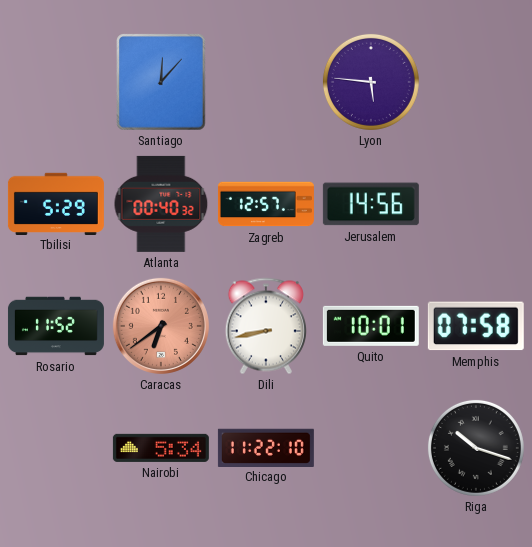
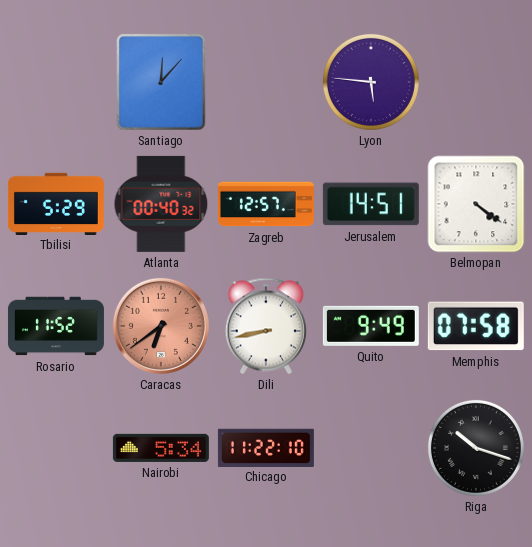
Jerusalem: 14:56 -> 14:51
Belmopan: none -> 4:21
Quito: 10:01 -> 9:49
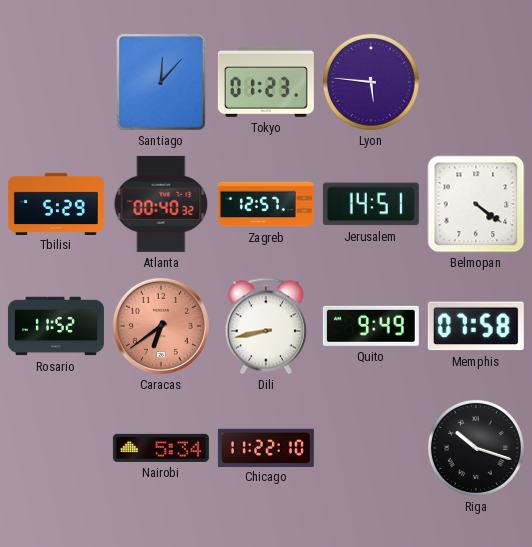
Tokyo: none -> 01:23
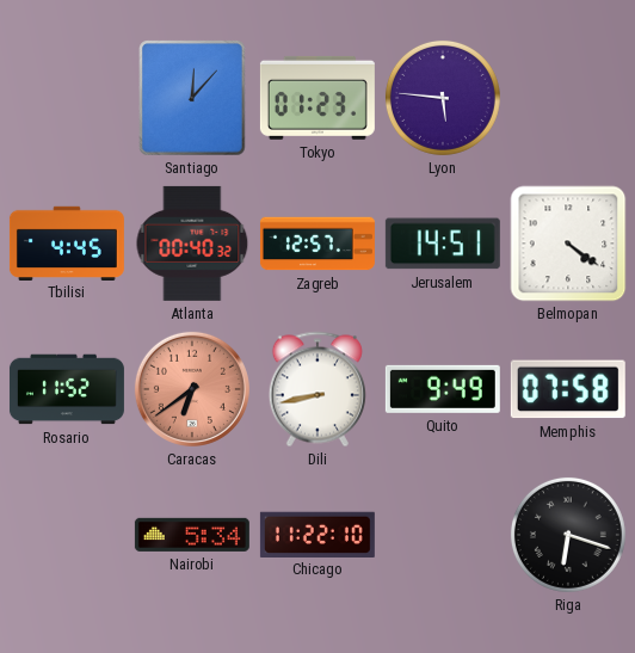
Tbilisi: 5:29 -> 4:45
Riga: 10:18 -> 6:18
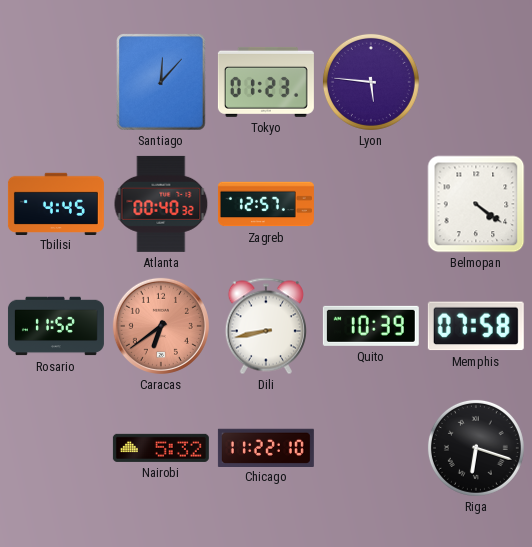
Jerusalem: 14:51 -> none
Quito: 9:49 -> 10:39
Nairobi: 5:34 -> 5:32
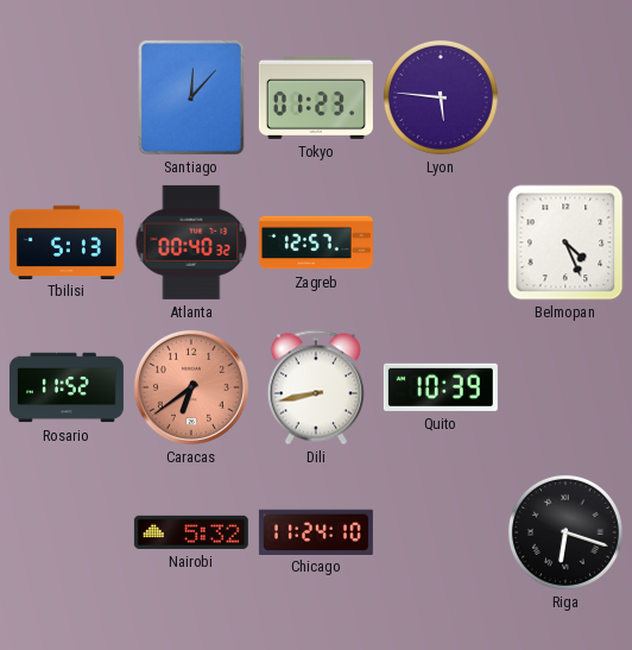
Tbilisi: 4:45 -> 5:13
Belmopan: 4:21 -> 4:26
Memphis: 07:58 -> none
Chicago: 11:22 -> 11:24
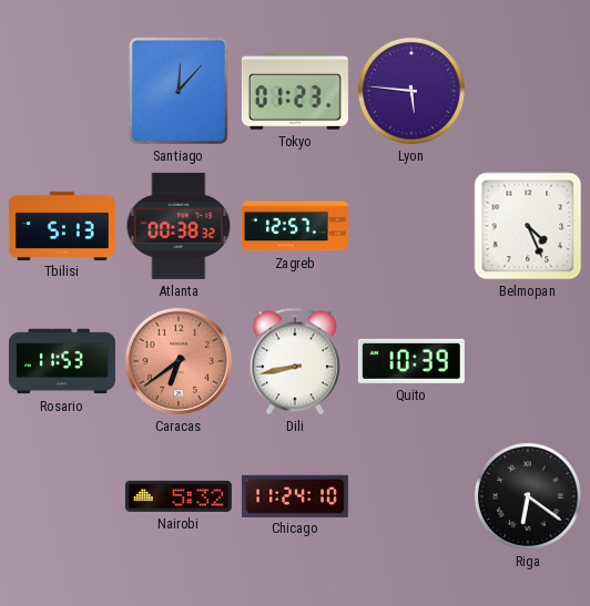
Atlanta: 00:40 -> 00:38
Rosario: 11:52 -> 11:53
Riga: 6:18 -> 6:21
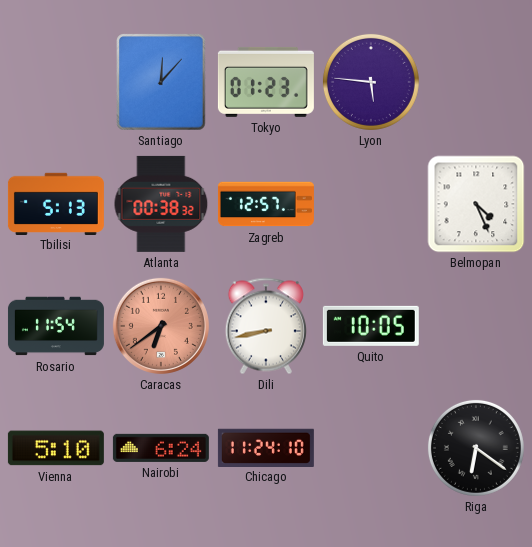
Rosario: 11:53 -> 11:54
Quito: 10:39 -> 10:05
Vienna: none -> 5:10
Nairobi: 5:32 -> 6:24
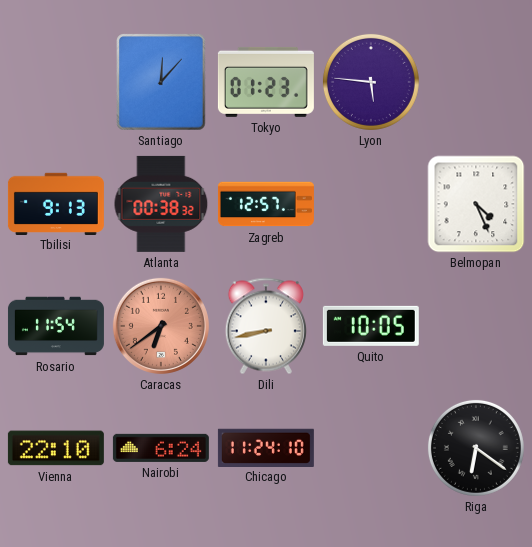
Tbilisi: 5:13 -> 9:13
Vienna: 5:10 -> 22:10
